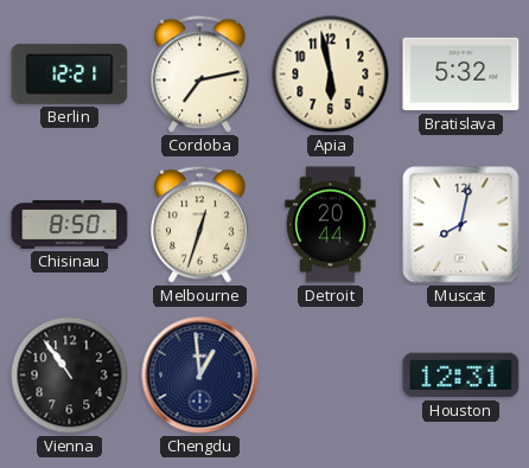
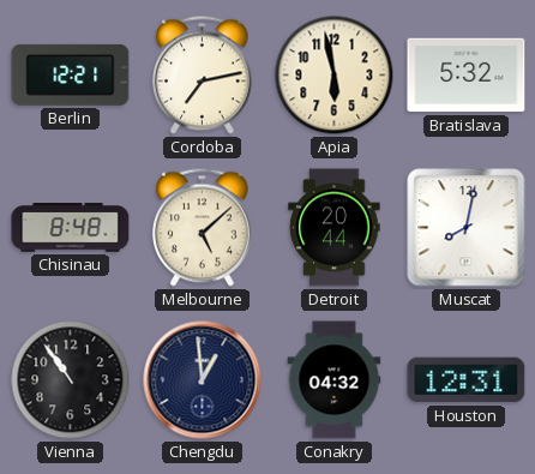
Chisinau: 8:50 -> 8:48
Melbourne: 12:33 -> 5:08
Conakry: none -> 04:32
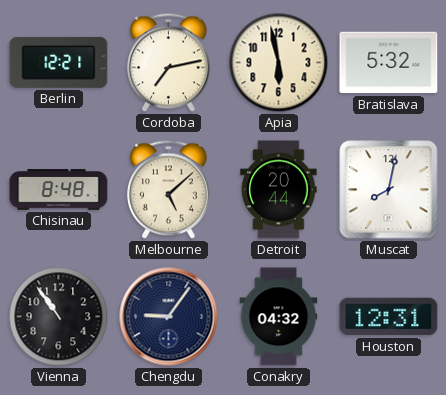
Chengdu: 12:59 -> 9:06
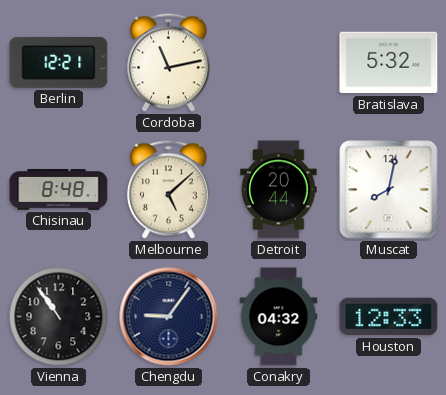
Cordoba: 7:13 -> 11:13
Apia: 5:58 -> none
Houston: 12:31 -> 12:33
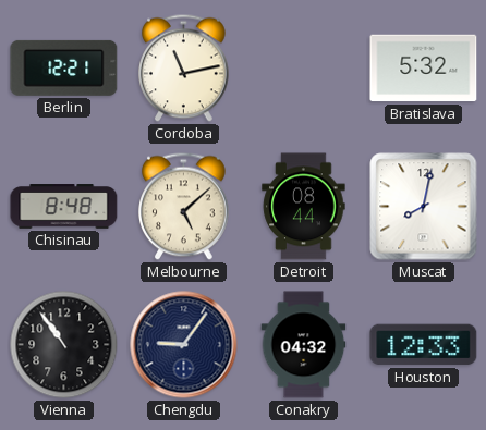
Detroit: 20:44 -> 08:44
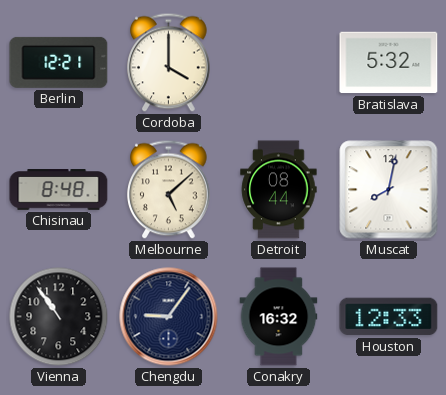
Cordoba: 11:13 -> 4:00
Conakry: 04:32 -> 16:32
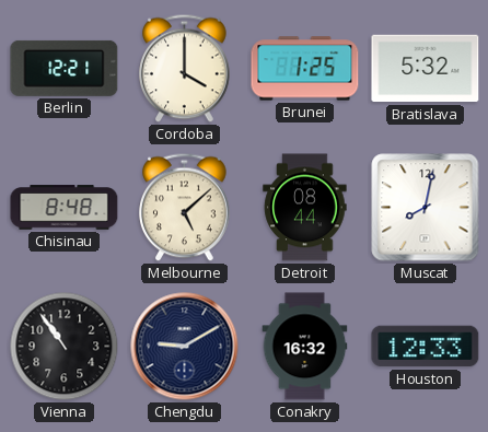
Brunei: none -> 1:25
Chengdu: 9:06 -> 9:10
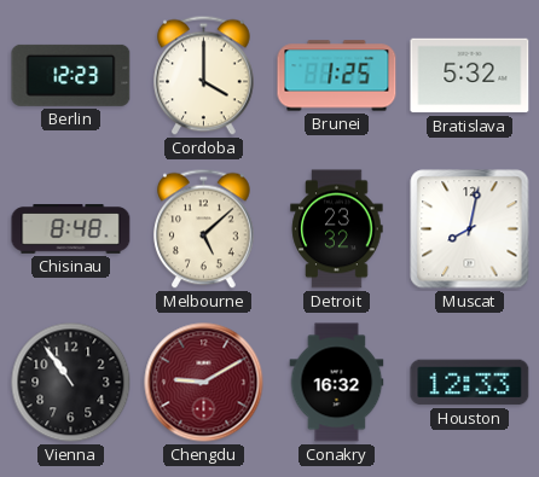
Berlin: 12:21 -> 12:23
Detroit: 08:44 -> 23:32
Chengdu dial: navy -> burgundy
